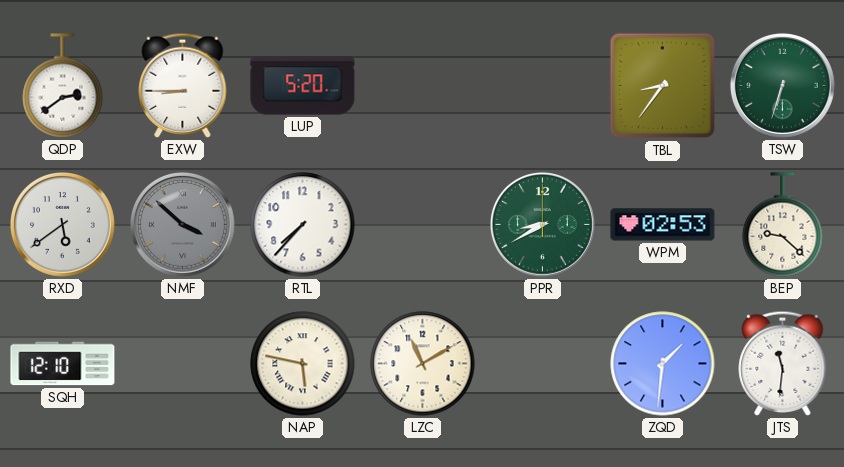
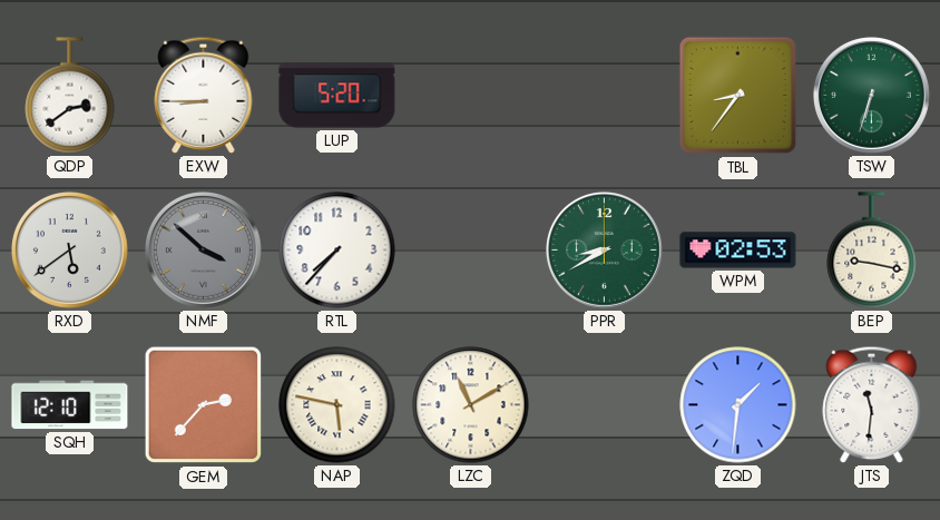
BEP: 9:22 -> 9:17
GEM: none -> 2:37
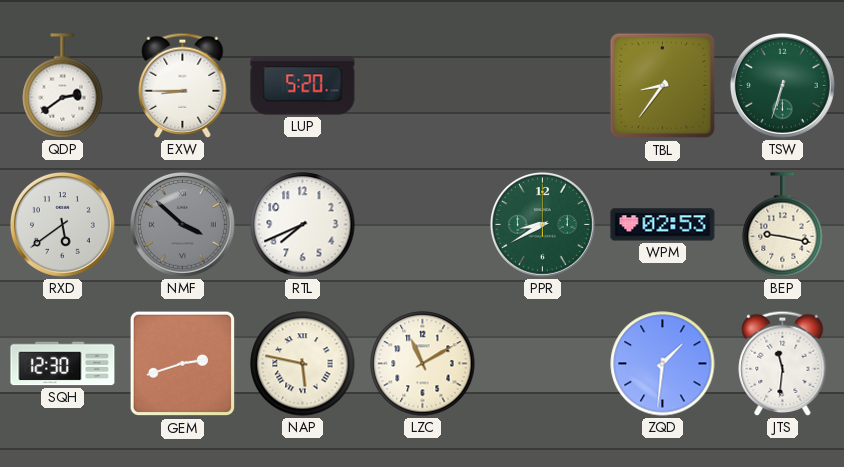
RTL: 7:37 -> 7:41
SQH: 12:10 -> 12:30
GEM: 2:37 -> 2:42
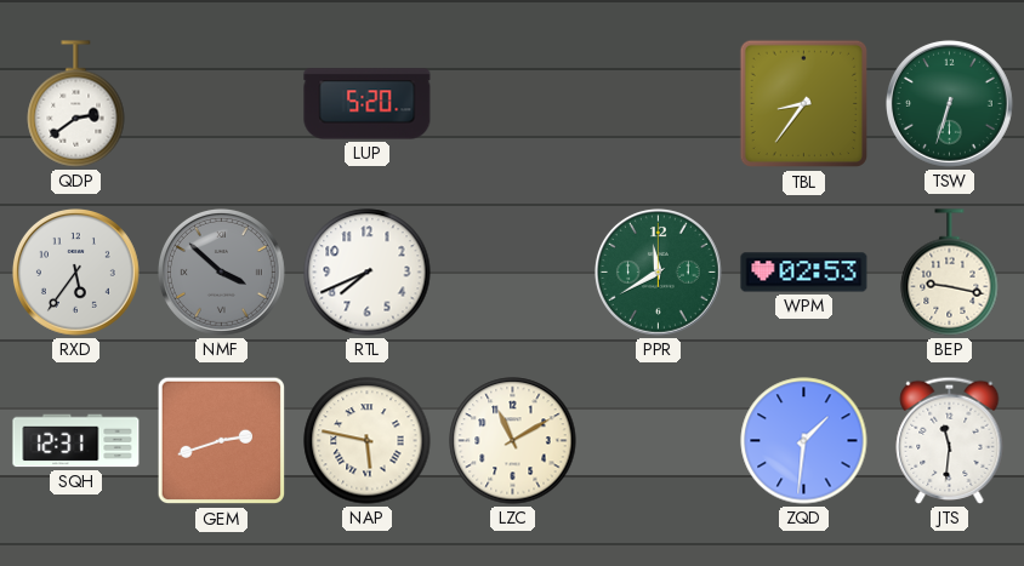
EXW: 8:45 -> none
RXD: 5:39 -> 5:36
PPR: 8:40 -> 11:40
SQH: 12:30 -> 12:31
